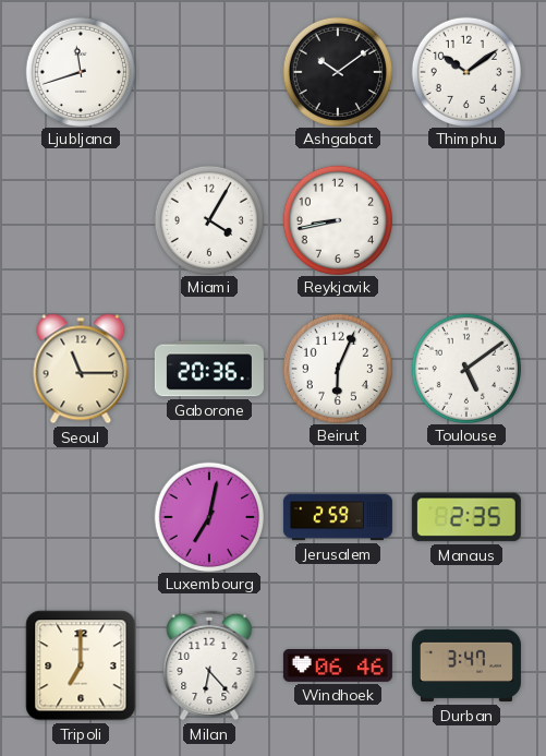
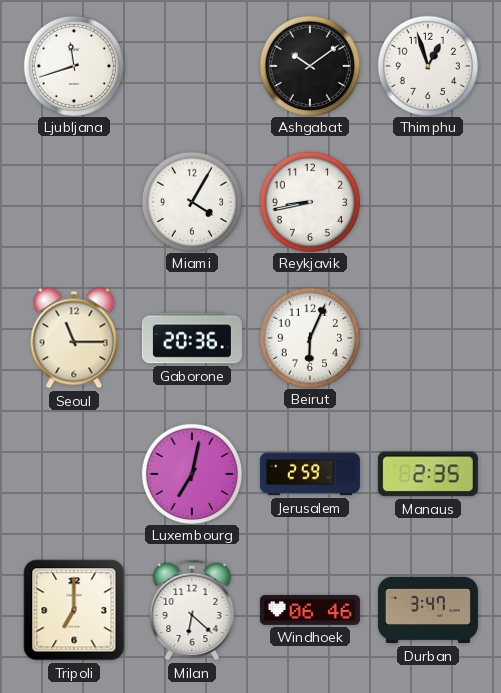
Thimphu: 10:09 -> 12:57
Toulouse: 5:09 -> none
Milan: 6:23 -> 6:22
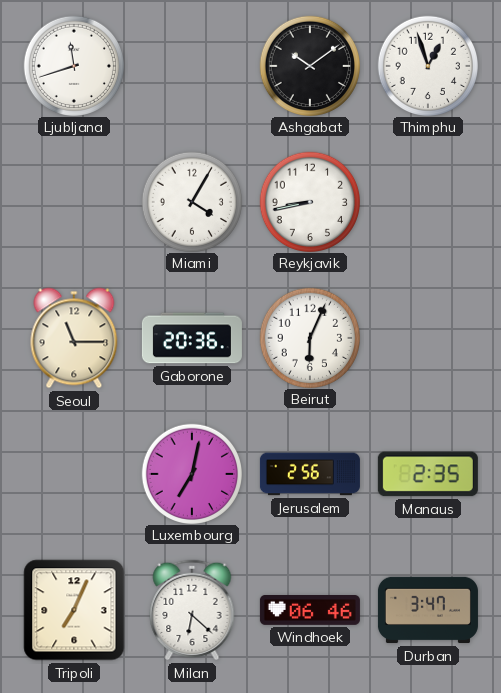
Jerusalem: 2:59 -> 2:56
Tripoli: 7:00 -> 7:04
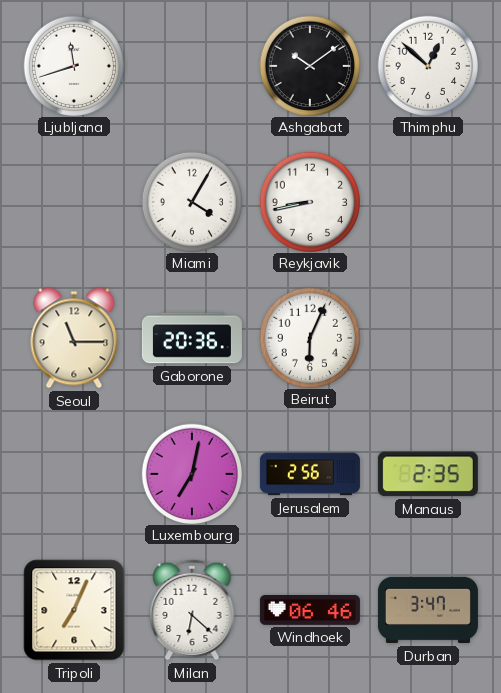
Thimphu: 12:57 -> 12:52
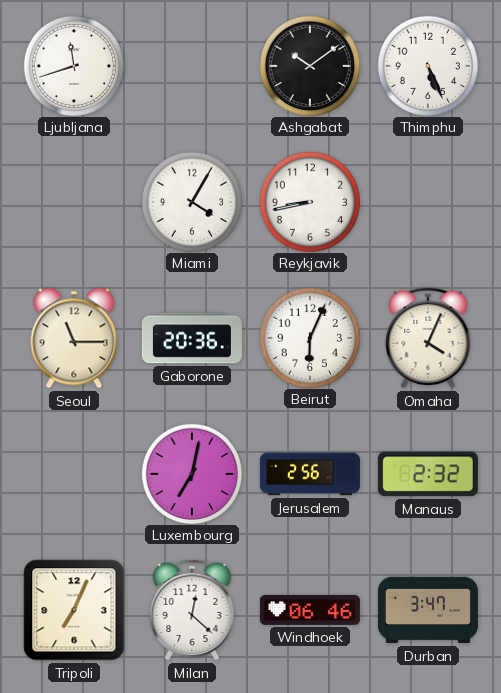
Thimphu: 12:52 -> 5:26
Omaha: none -> 4:04
Manaus: 2:35 -> 2:32
Milan: 6:22 -> 12:22
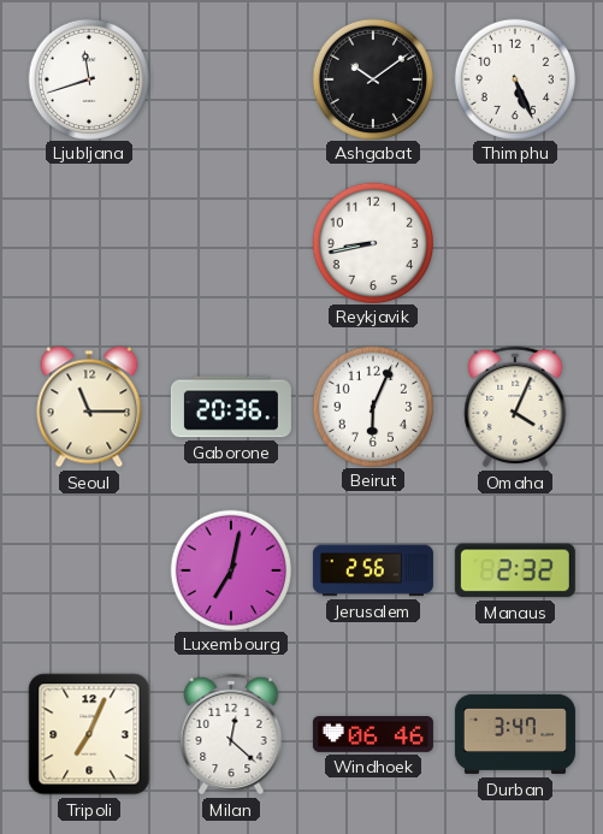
Miami: 4:05 -> none
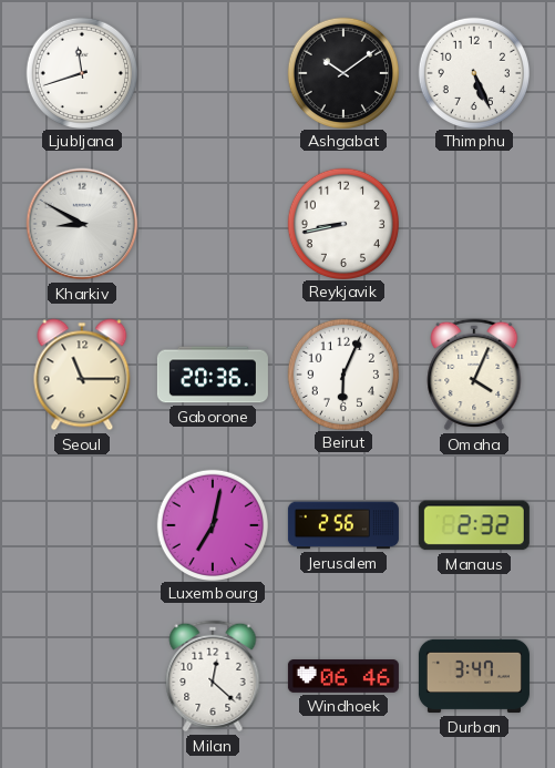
Kharkiv: none -> 8:50
Tripoli: 7:04 -> none
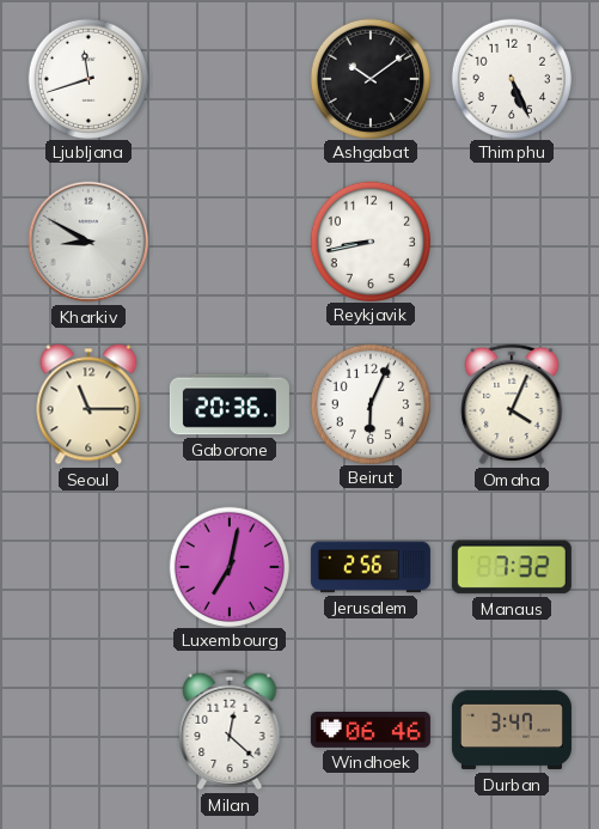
Manaus: 2:32 -> 7:32
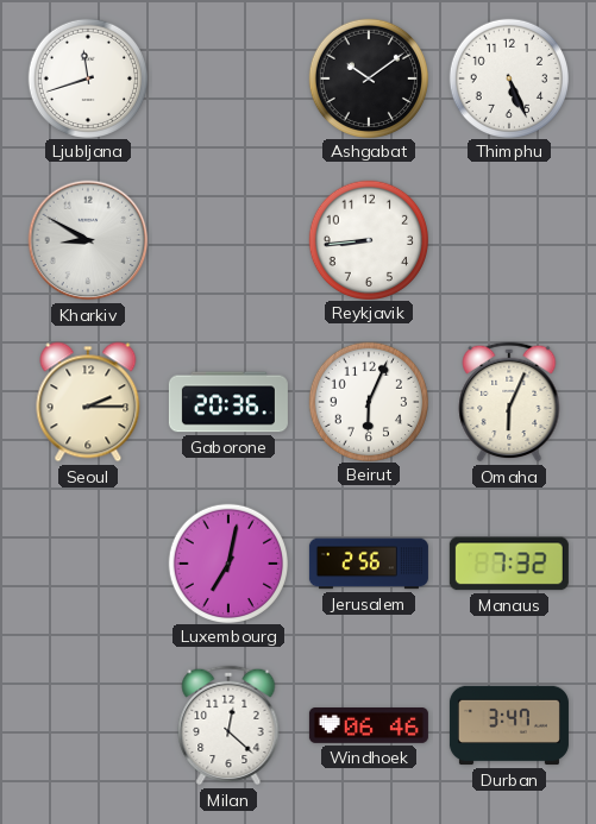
Reykjavik: 8:43 -> 8:44
Seoul: 11:15 -> 2:15
Omaha: 4:04 -> 6:04
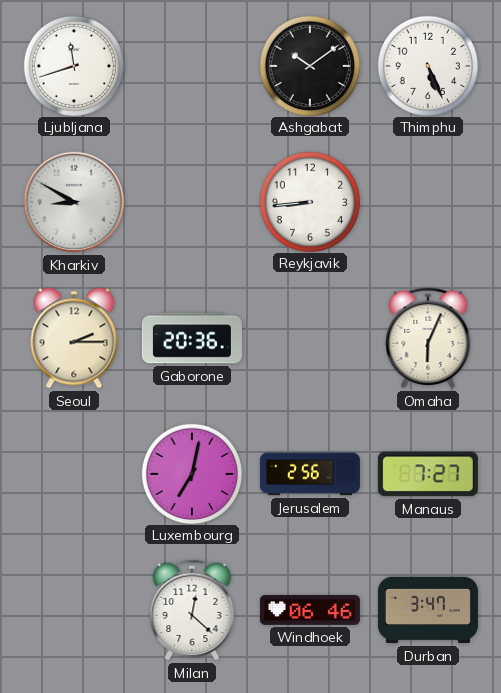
Beirut: 6:04 -> none
Manaus: 7:32 -> 7:27
